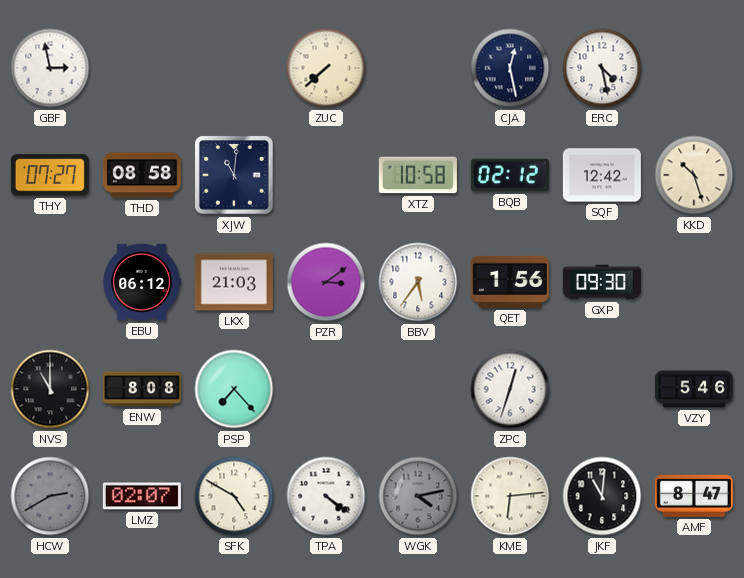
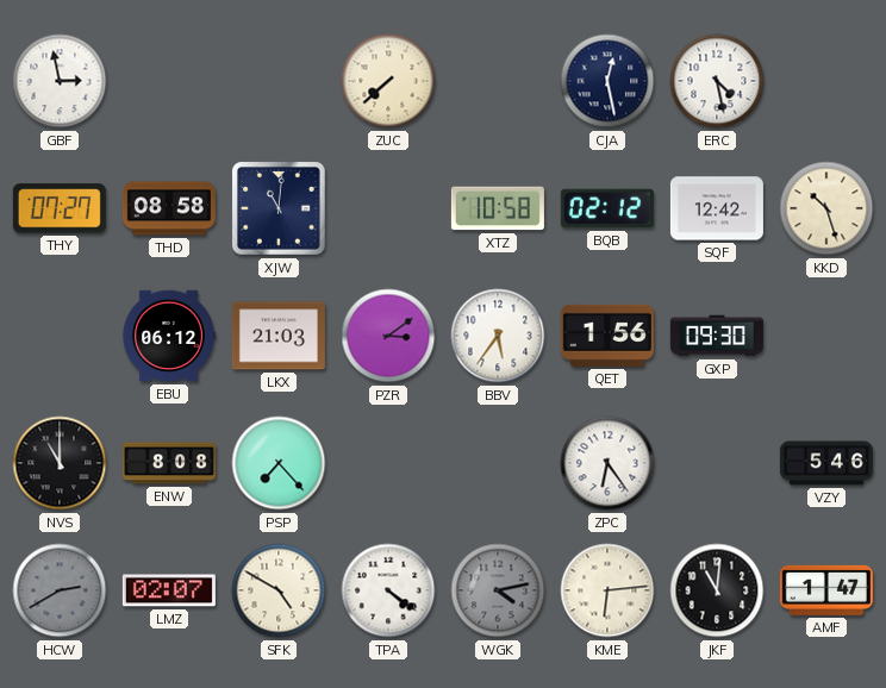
ZPC: 12:33 -> 6:24
AMF: 8:47 -> 1:47
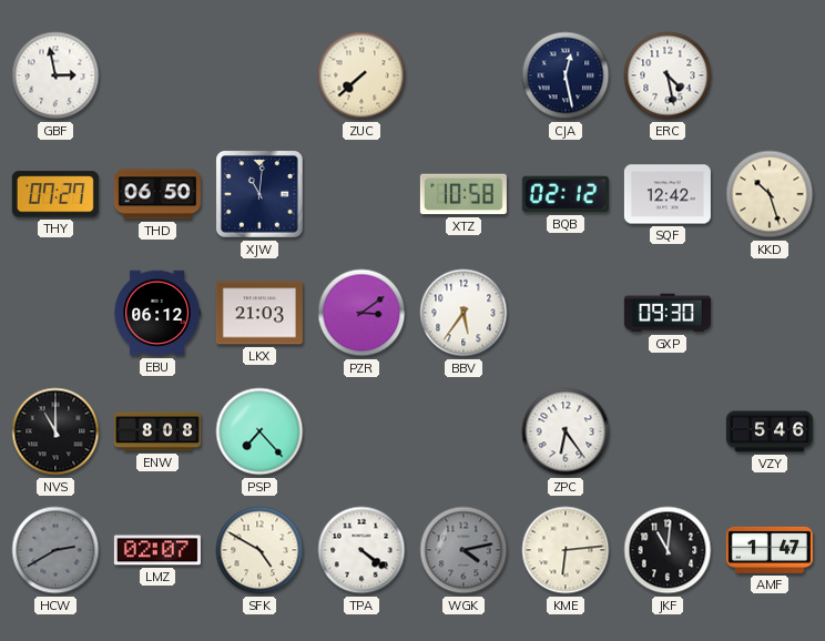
THD: 08:58 -> 06:50
QET: 1:56 -> none
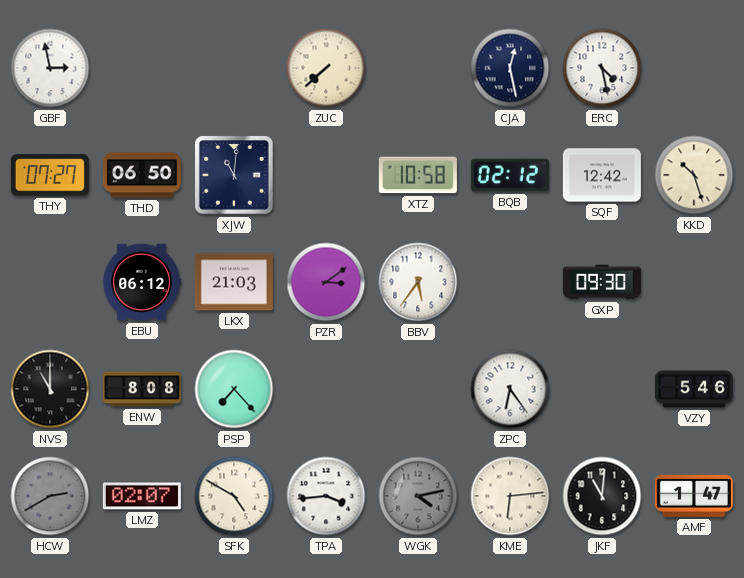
TPA: 4:21 -> 3:44
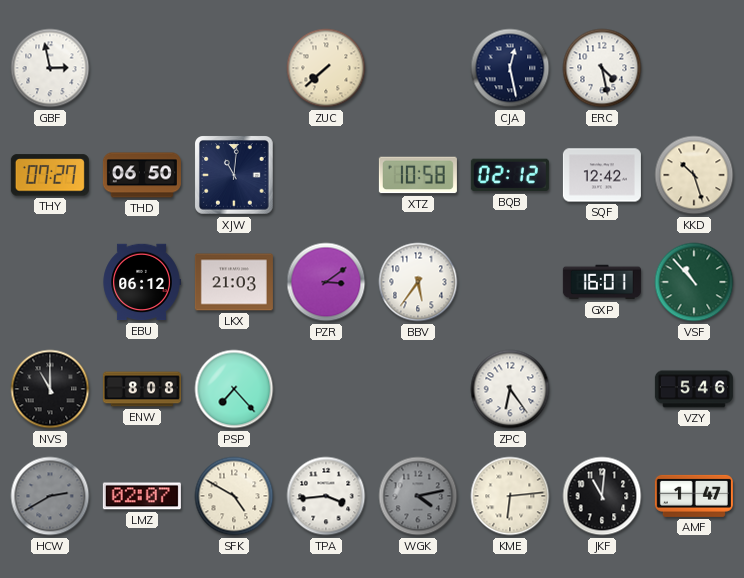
GXP: 09:30 -> 16:01
VSF: none -> 10:53
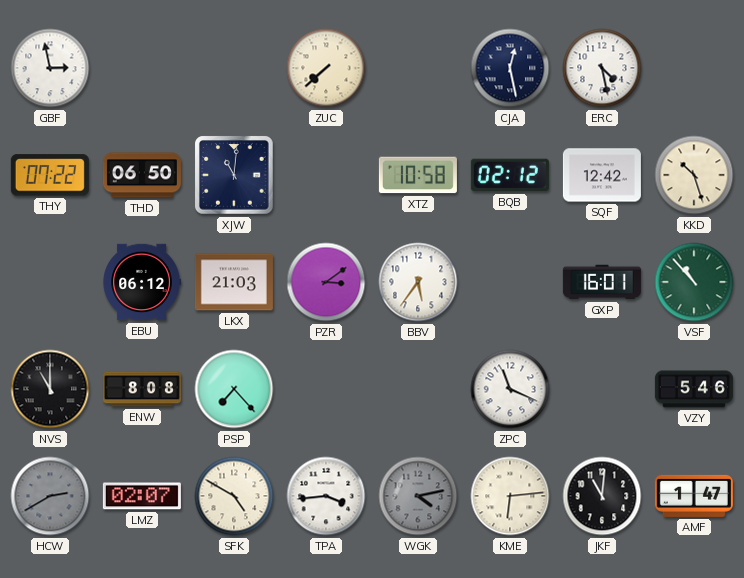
THY: 07:27 -> 07:22
ZPC: 6:24 -> 11:19
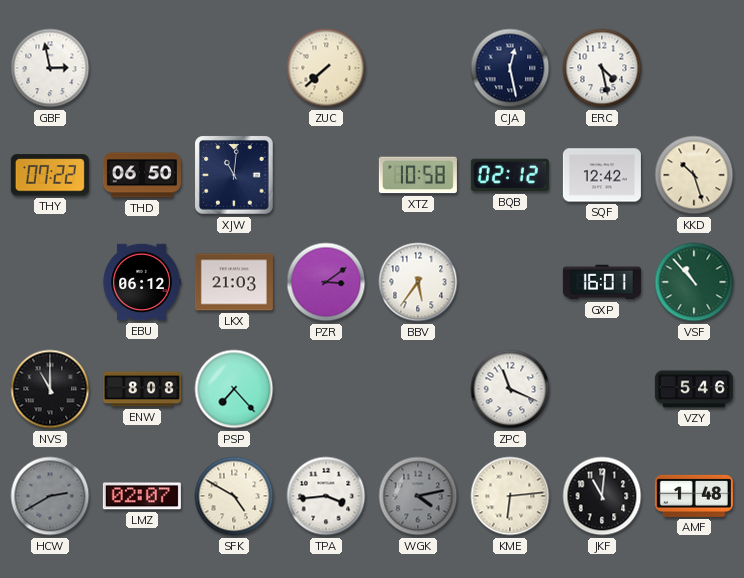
AMF: 1:47 -> 1:48
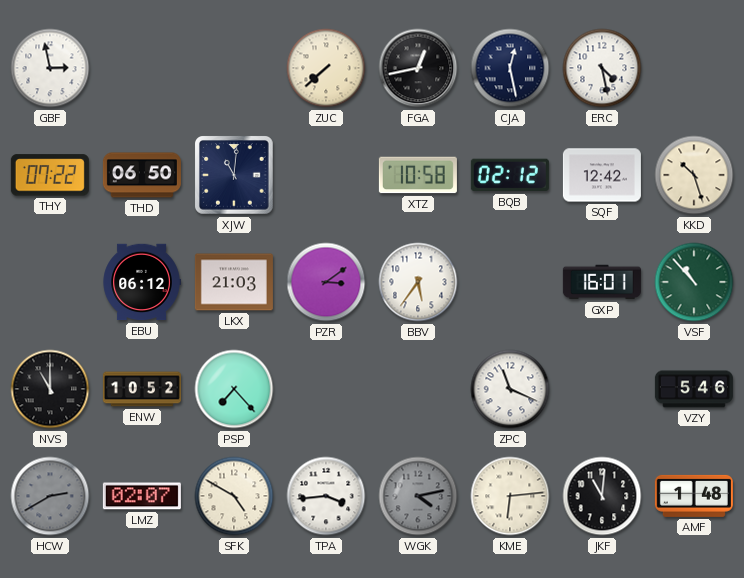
FGA: none -> 12:43
ENW: 8:08 -> 10:52
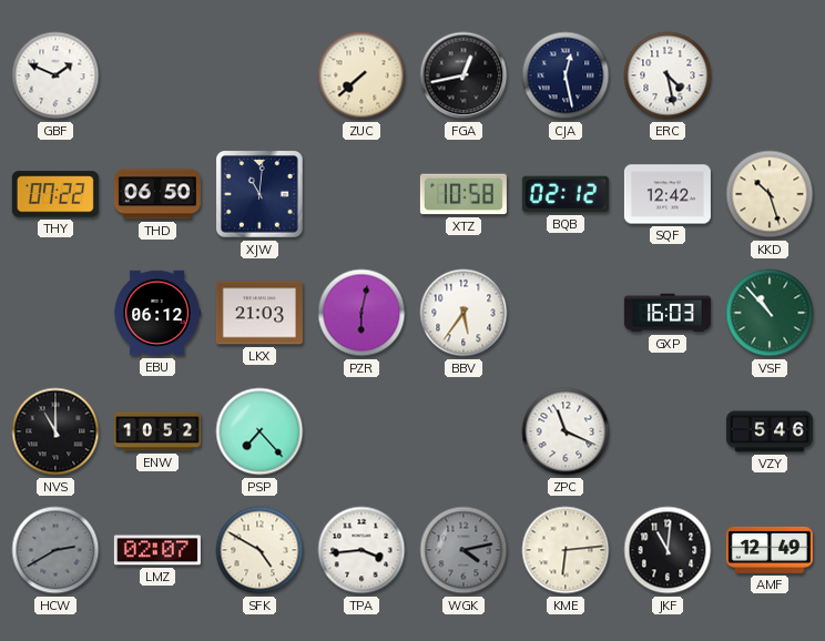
GBF: 2:58 -> 1:49
PZR: 3:09 -> 6:02
GXP: 16:01 -> 16:03
AMF: 1:48 -> 12:49
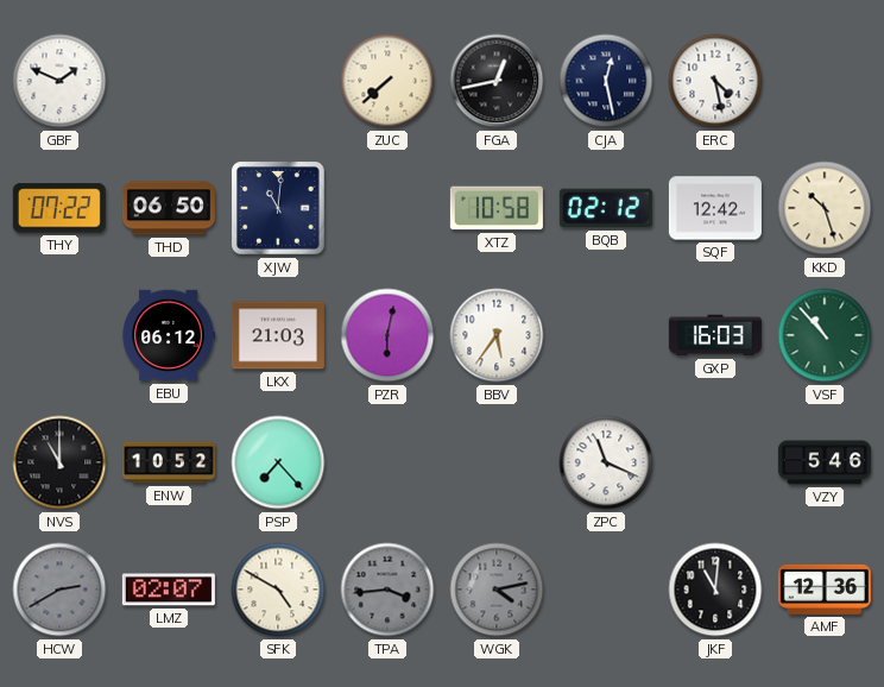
TPA dial: white -> grey
KME: 6:14 -> none
AMF: 12:49 -> 12:36
